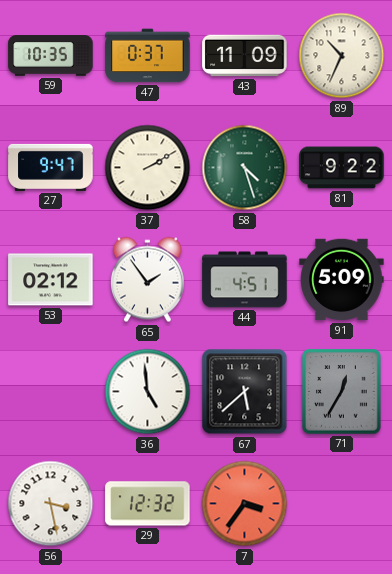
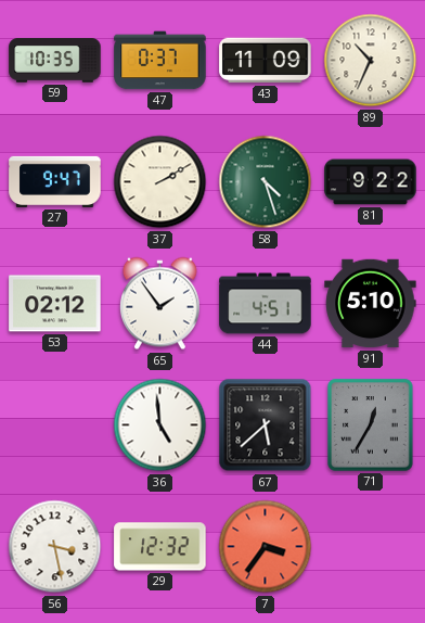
91: 5:09 -> 5:10
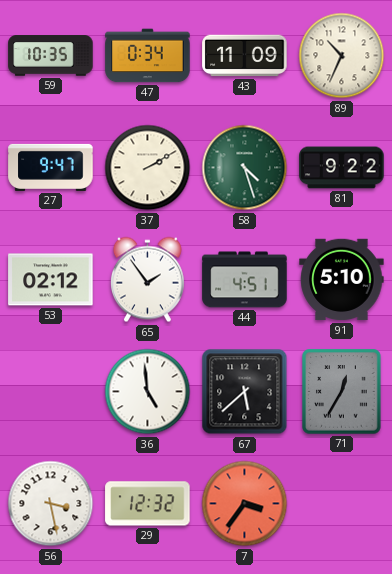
47: 0:37 -> 0:34
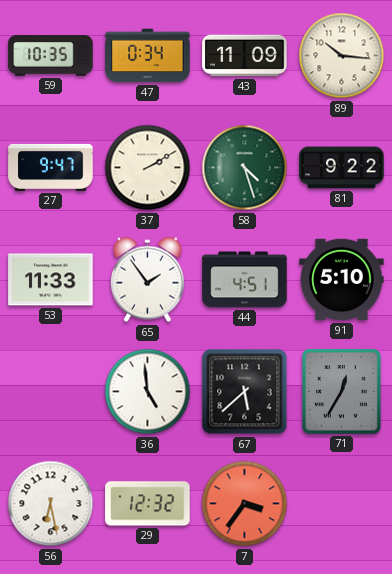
89: 10:34 -> 10:16
53: 02:12 -> 11:33
56: 3:28 -> 6:28
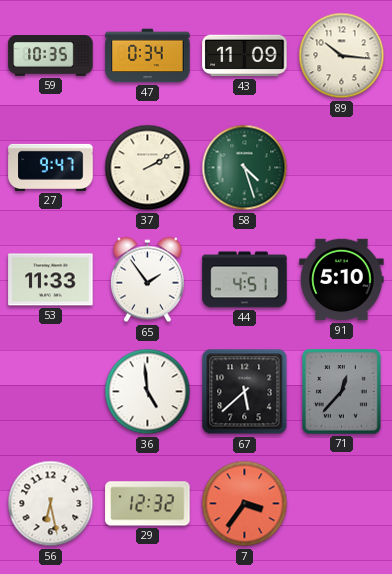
81: 9:22 -> none
71: 12:35 -> 12:37
